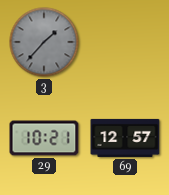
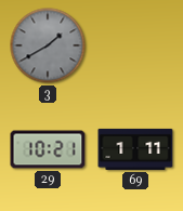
3: 1:37 -> 1:40
69: 12:57 -> 1:11
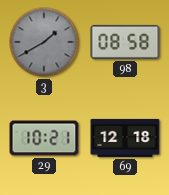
98: none -> 08:58
69: 1:11 -> 12:18
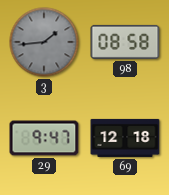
3: 1:40 -> 1:44
29: 10:21 -> 9:47
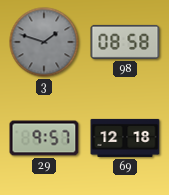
3: 1:44 -> 1:48
29: 9:47 -> 9:57
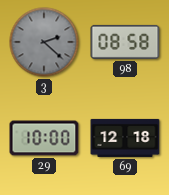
3: 1:48 -> 2:22
29: 9:57 -> 10:00
